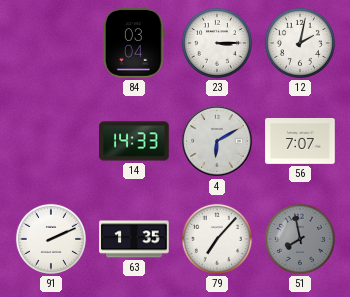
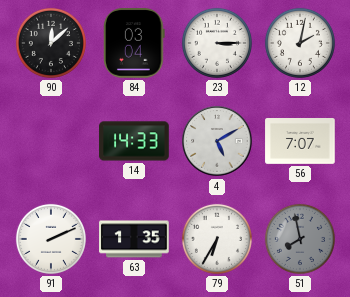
90: none -> 12:08
4: 6:10 -> 5:10
79: 7:07 -> 6:35
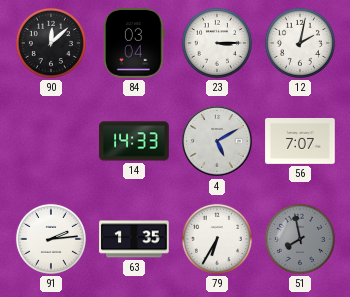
91: 2:11 -> 2:14
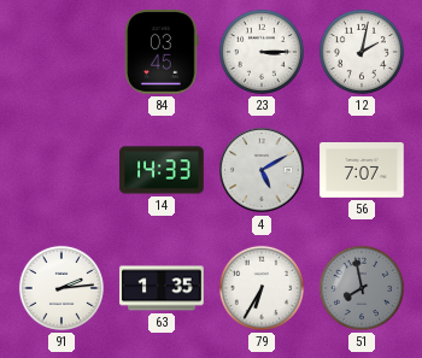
90: 12:08 -> none
84: 03:04 -> 03:45
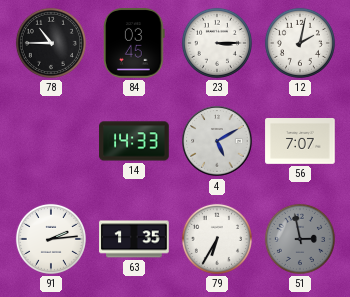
78: none -> 10:45
51: 7:58 -> 2:58
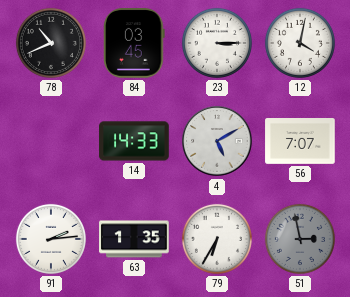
78: 10:45 -> 10:41
12: 2:02 -> 4:02
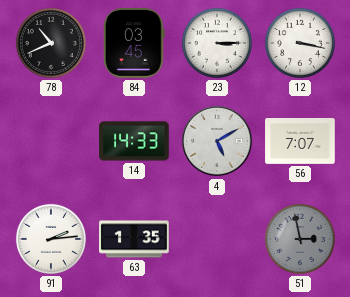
12: 4:02 -> 3:17
79: 6:35 -> none
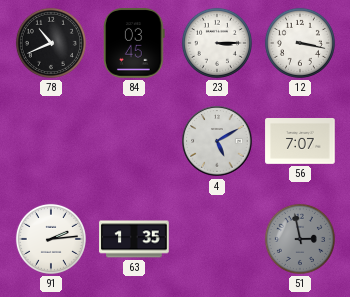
14: 14:33 -> none
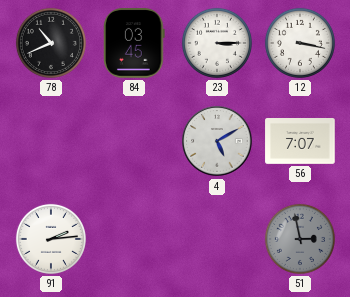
63: 1:35 -> none
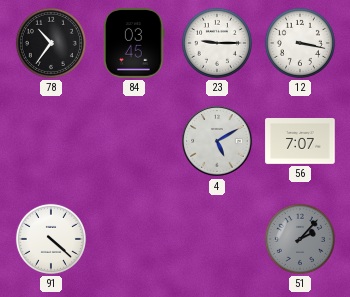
78: 10:41 -> 10:36
23: 3:15 -> 9:15
91: 2:14 -> 4:22
51: 2:58 -> 2:07
